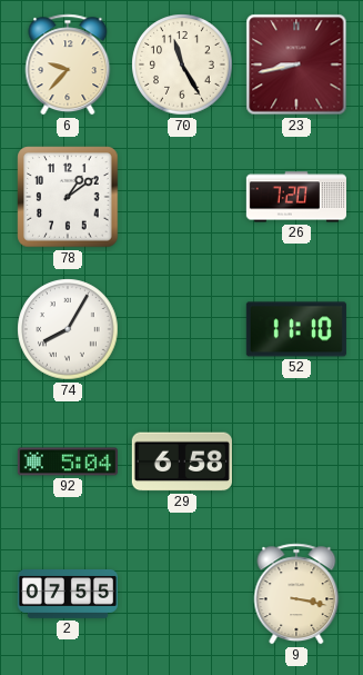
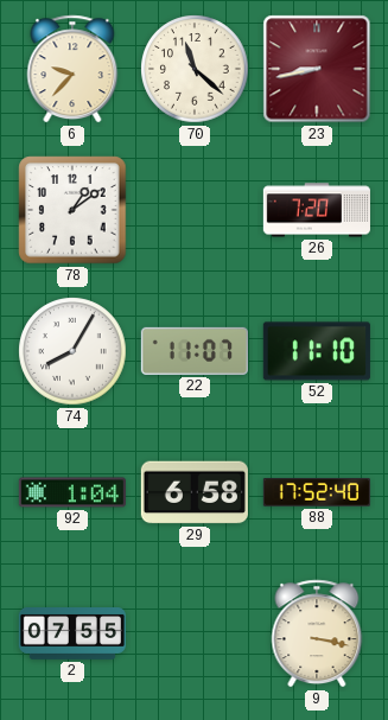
70: 11:25 -> 11:22
22: none -> 11:07
92: 5:04 -> 1:04
88: none -> 17:52
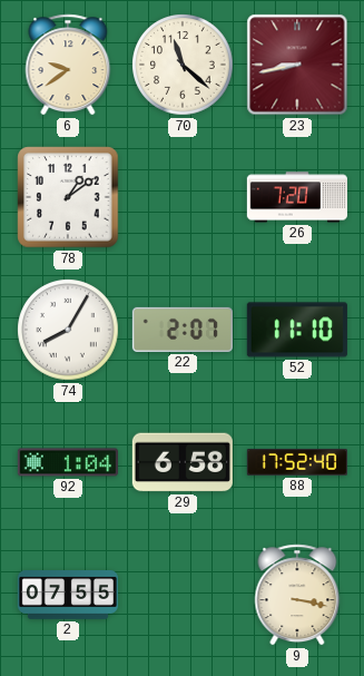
6: 9:37 -> 9:39
22: 11:07 -> 2:07
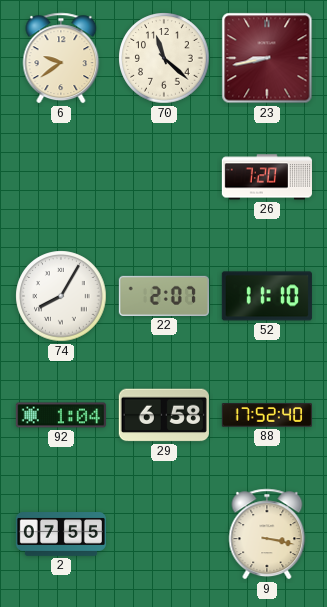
78: 1:09 -> none
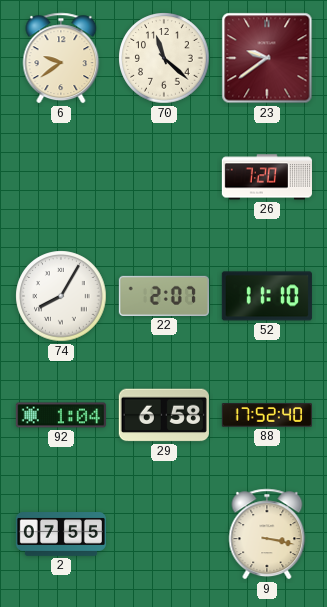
23: 8:43 -> 9:39
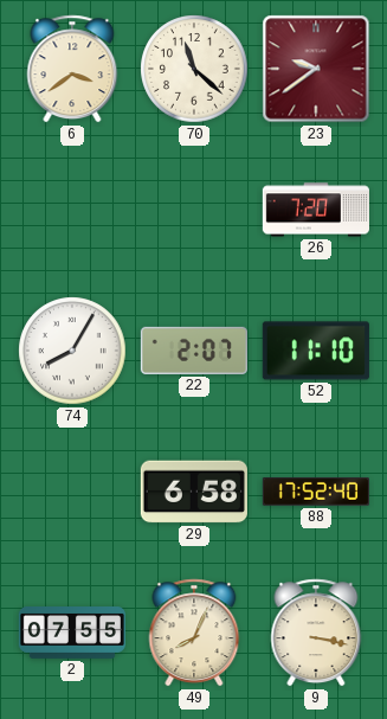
6: 9:39 -> 3:39
92: 1:04 -> none
49: none -> 8:04
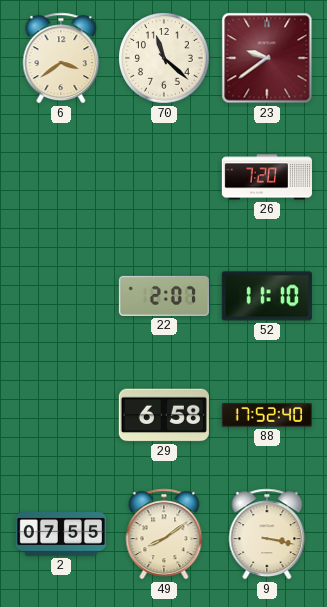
74: 8:05 -> none
49: 8:04 -> 8:09
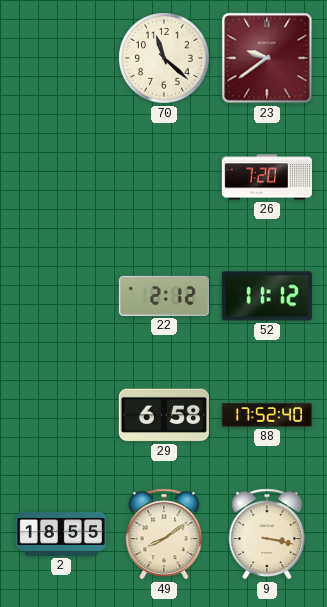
6: 3:39 -> none
22: 2:07 -> 2:12
52: 11:10 -> 11:12
2: 07:55 -> 18:55
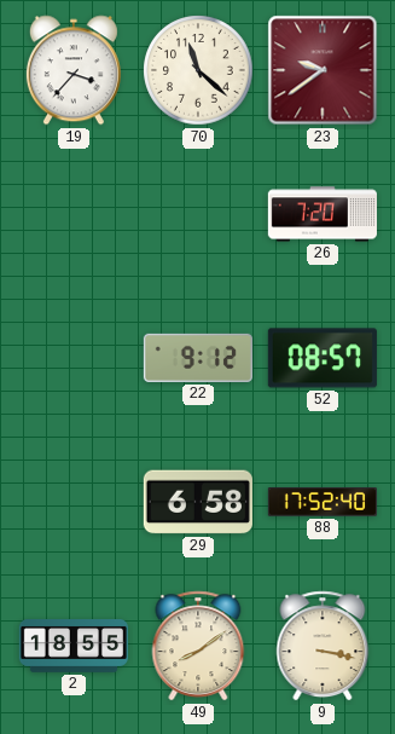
19: none -> 3:37
22: 2:12 -> 9:12
52: 11:12 -> 08:57
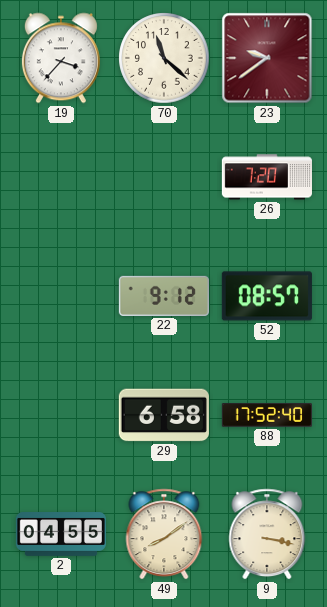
2: 18:55 -> 04:55
